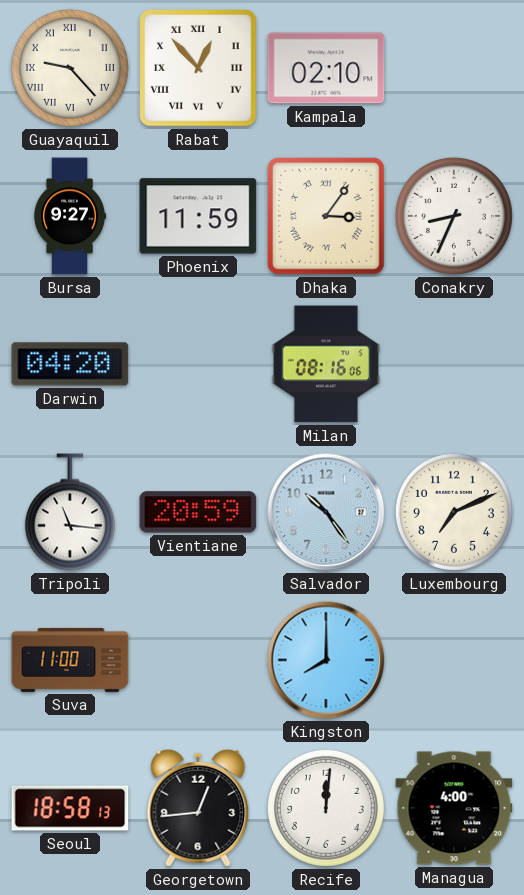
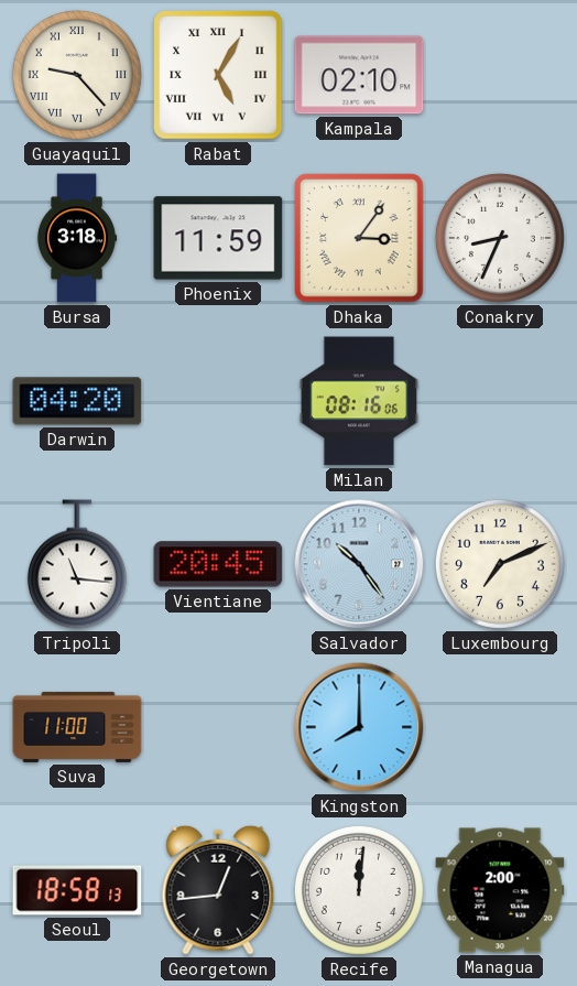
Rabat: 12:53 -> 5:05
Bursa: 9:27 -> 3:18
Vientiane: 20:59 -> 20:45
Managua: 4:00 -> 2:00
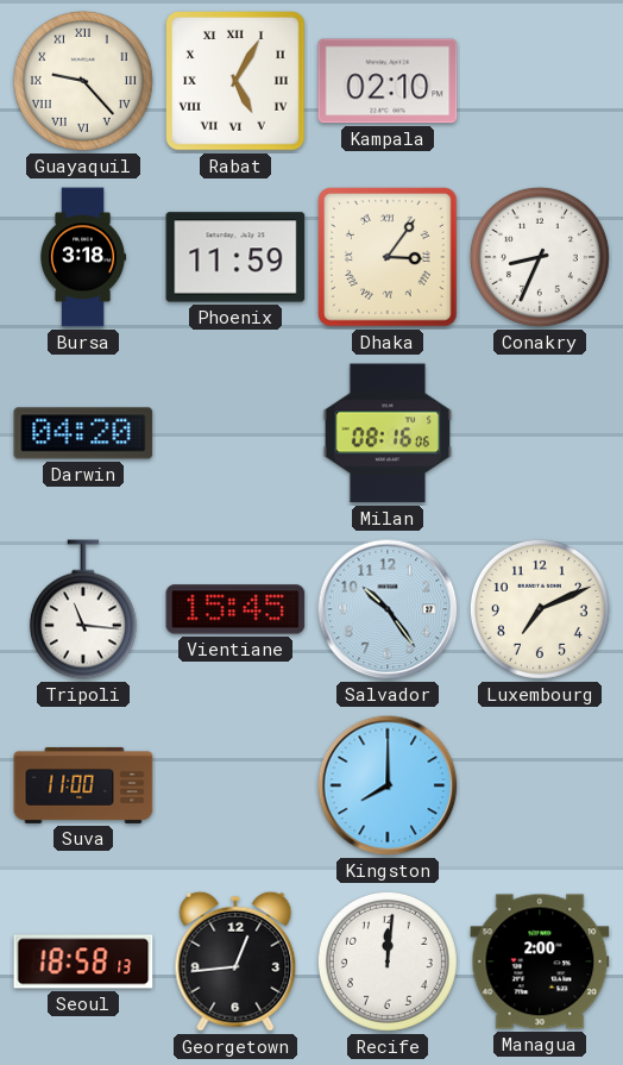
Vientiane: 20:45 -> 15:45
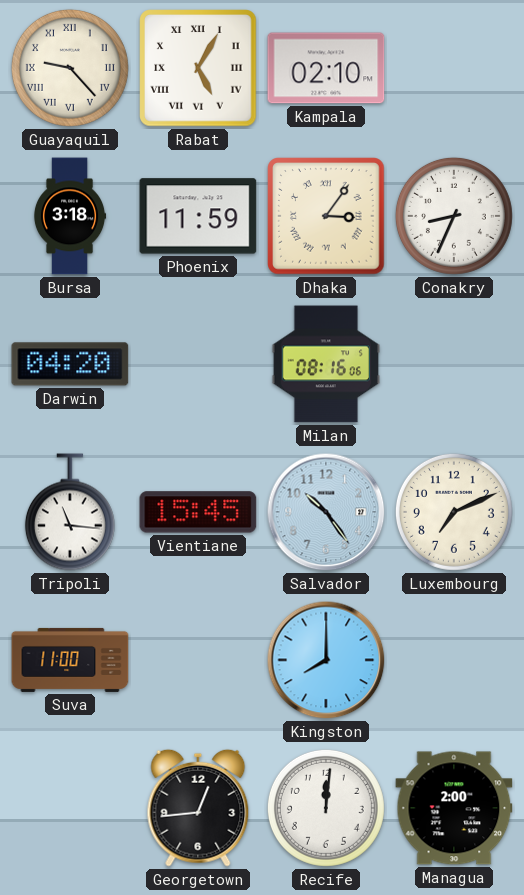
Seoul: 18:58 -> none
